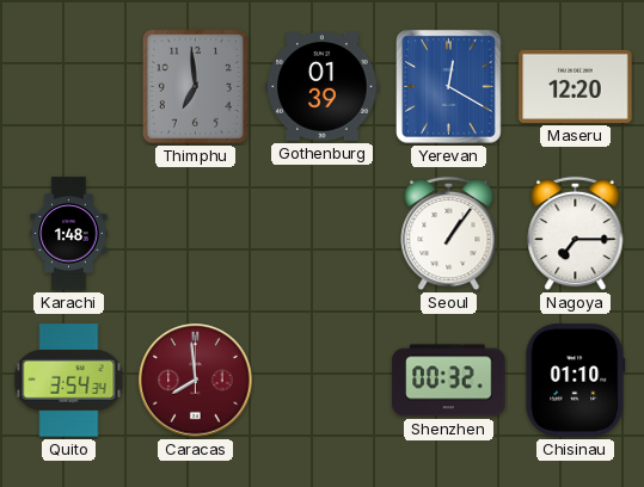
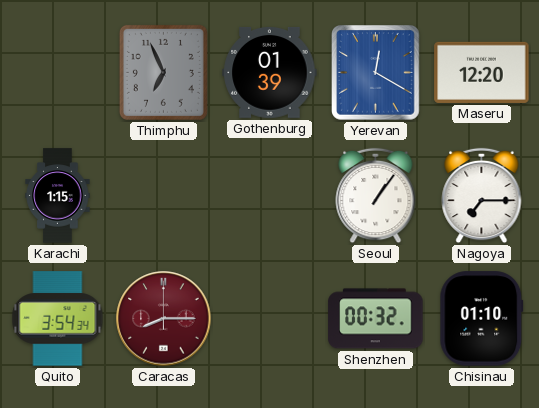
Thimphu: 6:59 -> 6:56
Karachi: 1:48 -> 1:15
Caracas: 7:59 -> 8:15
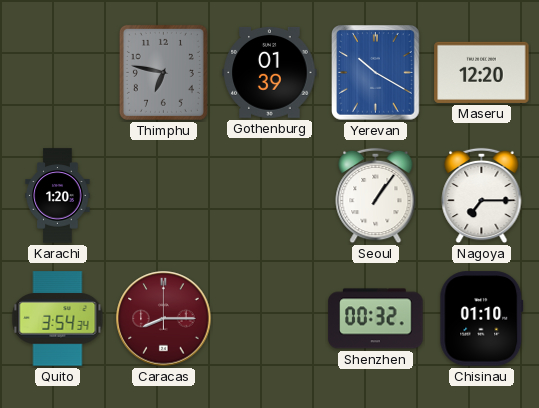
Thimphu: 6:56 -> 6:47
Yerevan: 12:20 -> 10:20
Karachi: 1:15 -> 1:20
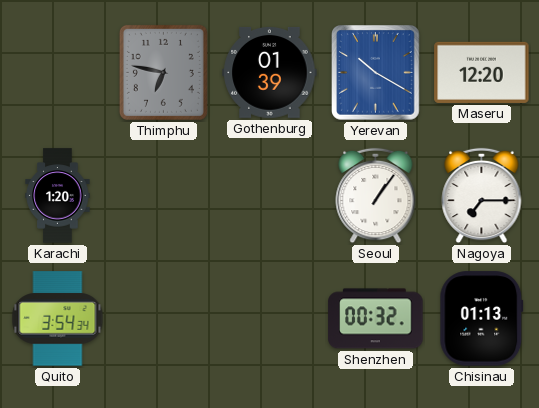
Caracas: 8:15 -> none
Chisinau: 01:10 -> 01:13
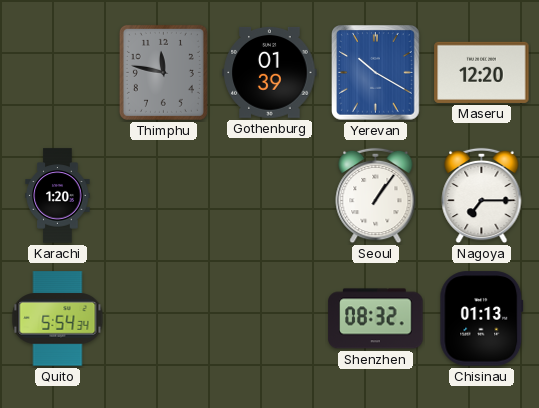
Thimphu: 6:47 -> 11:47
Quito: 3:54 -> 5:54
Shenzhen: 00:32 -> 08:32
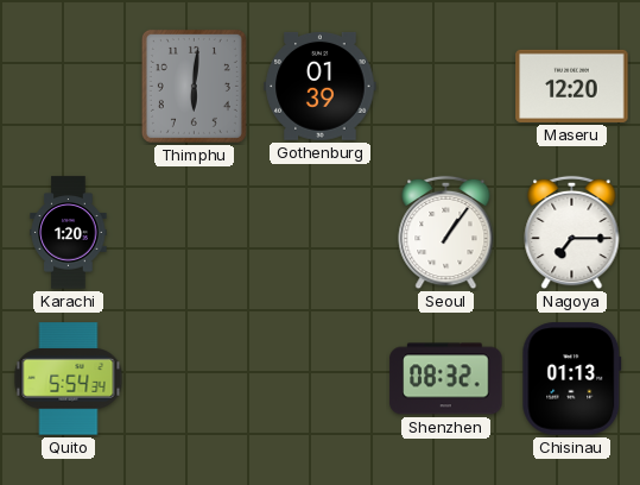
Thimphu: 11:47 -> 6:01
Yerevan: 10:20 -> none
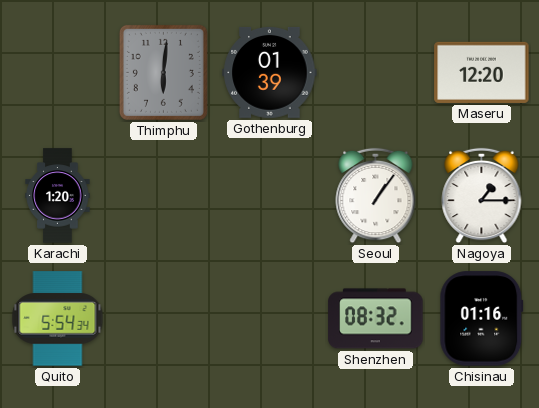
Nagoya: 7:15 -> 1:15
Chisinau: 01:13 -> 01:16
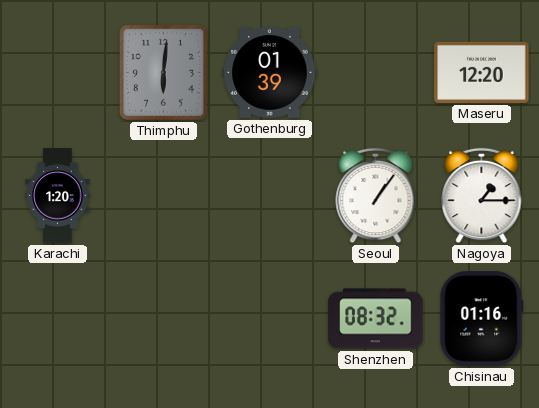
Quito: 5:54 -> none
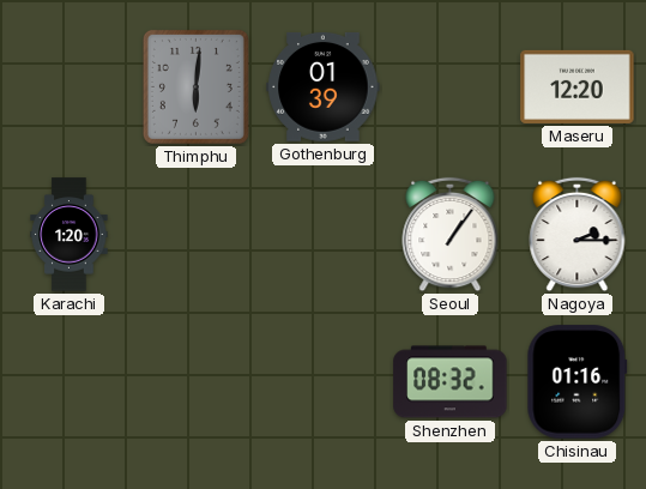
Nagoya: 1:15 -> 2:15
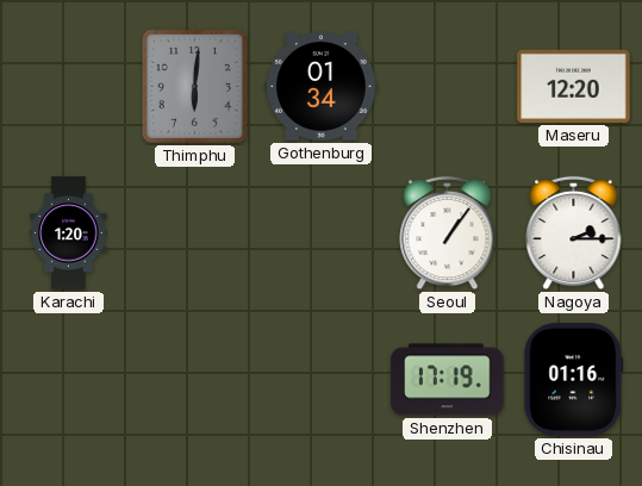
Gothenburg: 01:39 -> 01:34
Shenzhen: 08:32 -> 17:19
